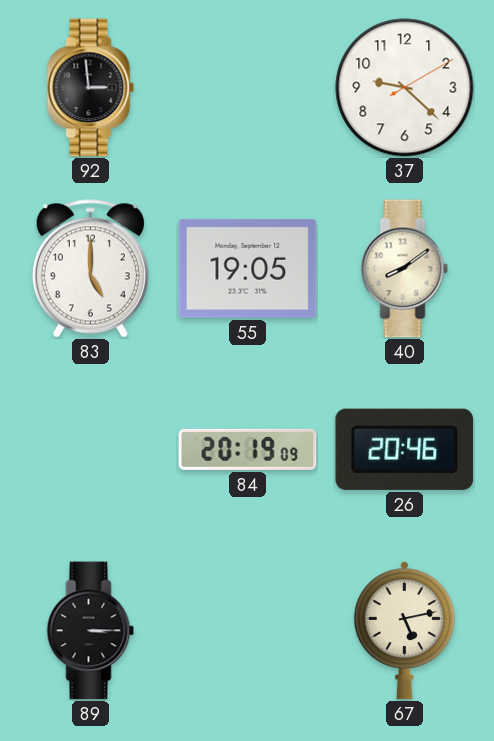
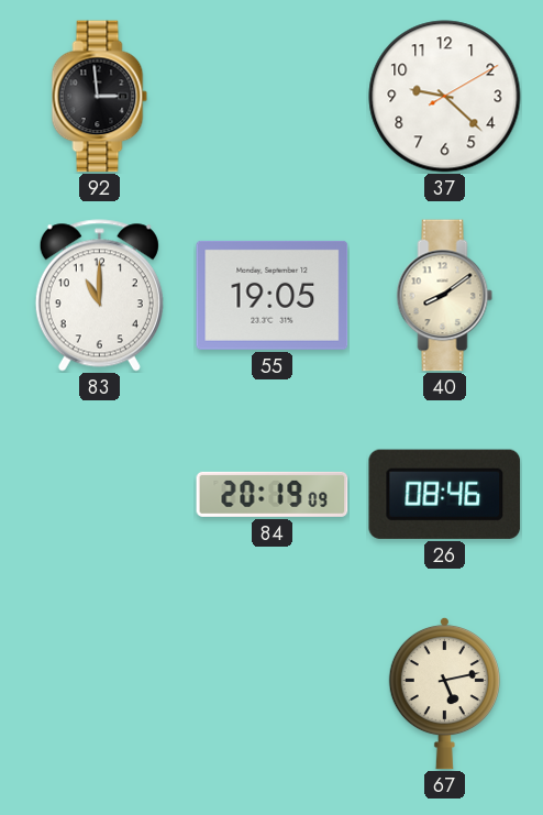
83: 5:00 -> 11:00
26: 20:46 -> 08:46
89: 3:15 -> none
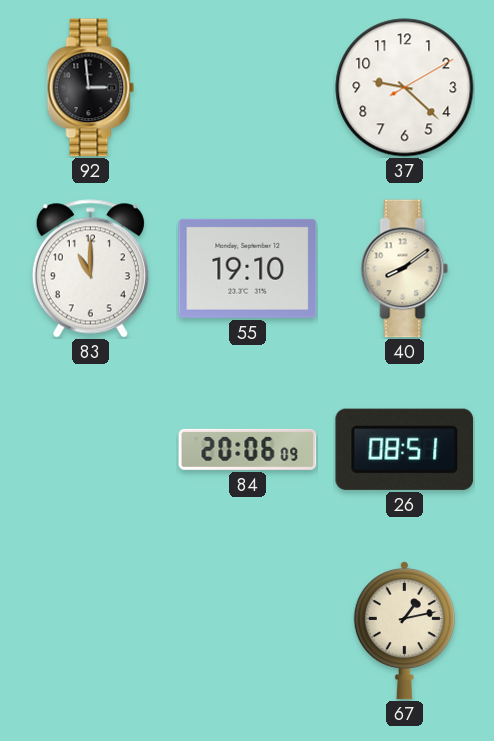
55: 19:05 -> 19:10
84: 20:19 -> 20:06
26: 08:46 -> 08:51
67: 5:13 -> 1:13
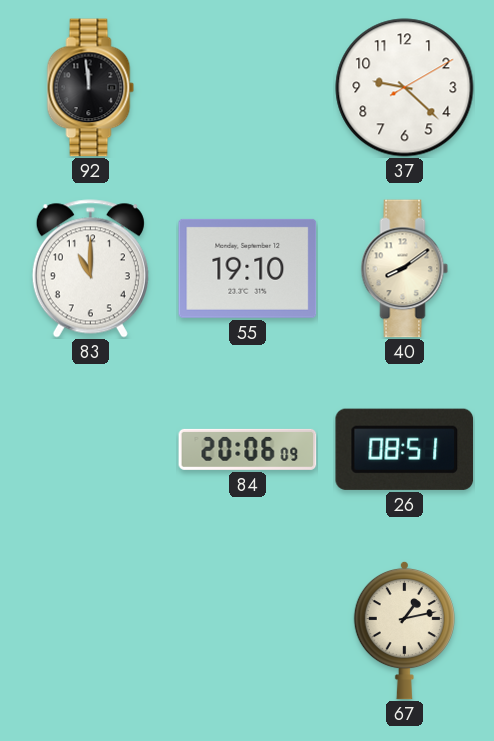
92: 2:59 -> 11:59
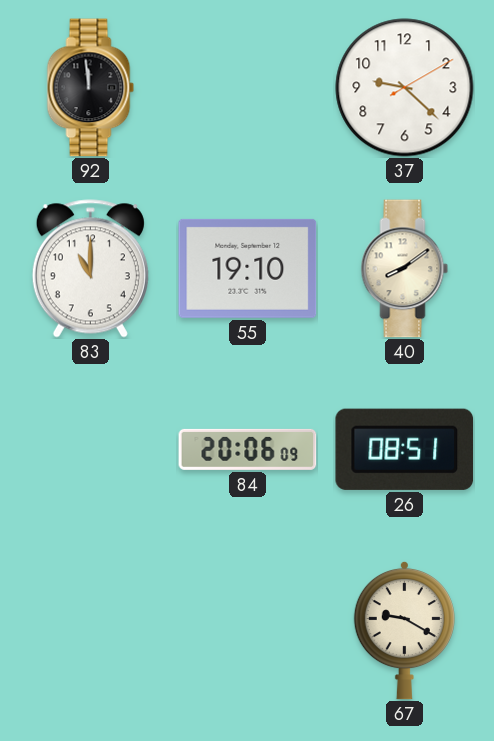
67: 1:13 -> 9:20
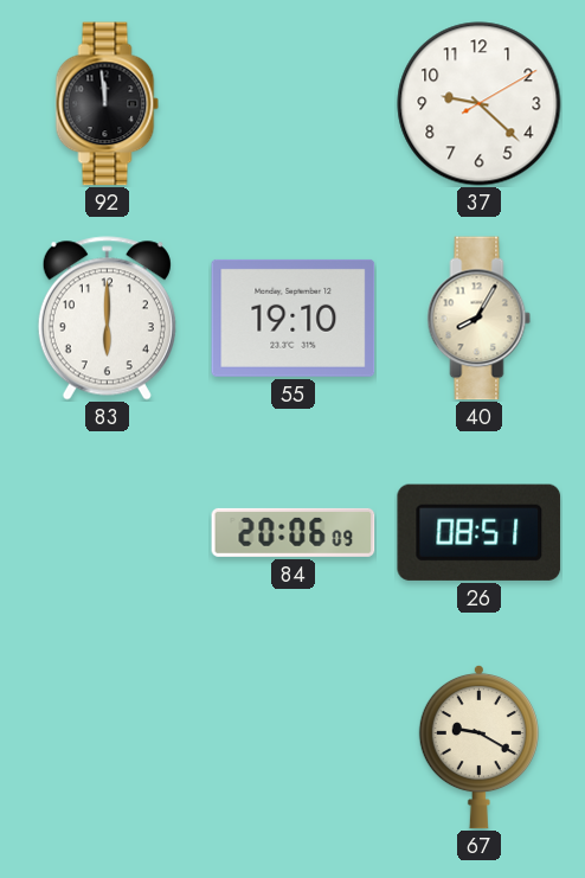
83: 11:00 -> 6:00
40: 8:09 -> 8:05
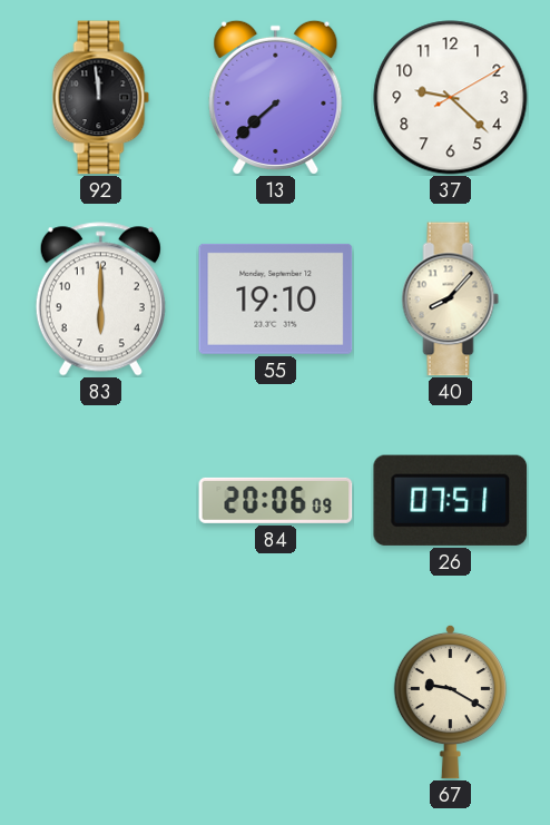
13: none -> 7:38
40: 8:05 -> 8:07
26: 08:51 -> 07:51
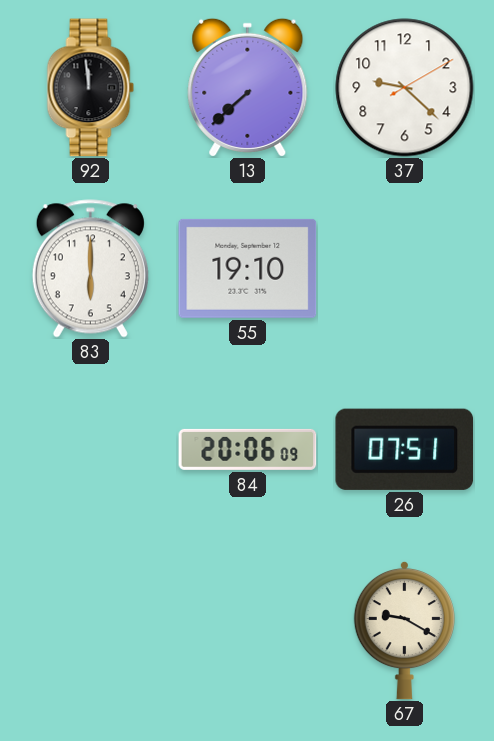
40: 8:07 -> none
